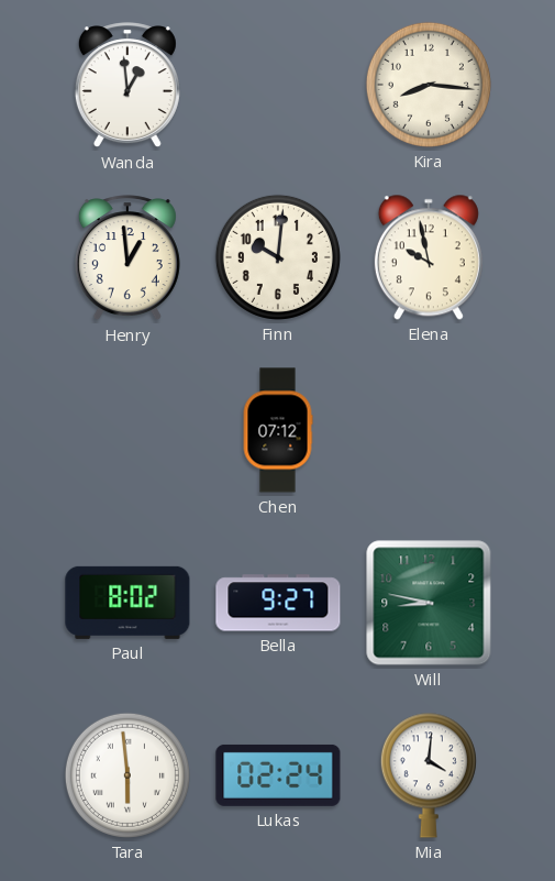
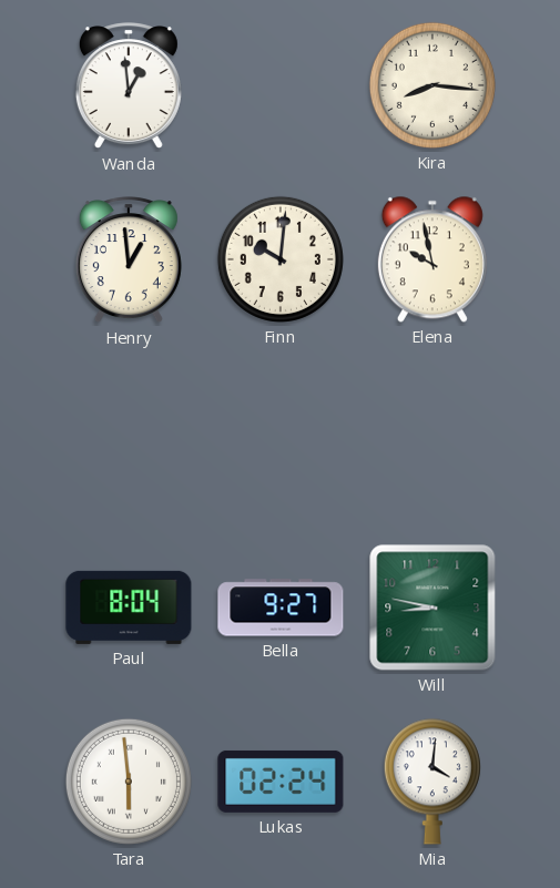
Chen: 07:12 -> none
Paul: 8:02 -> 8:04
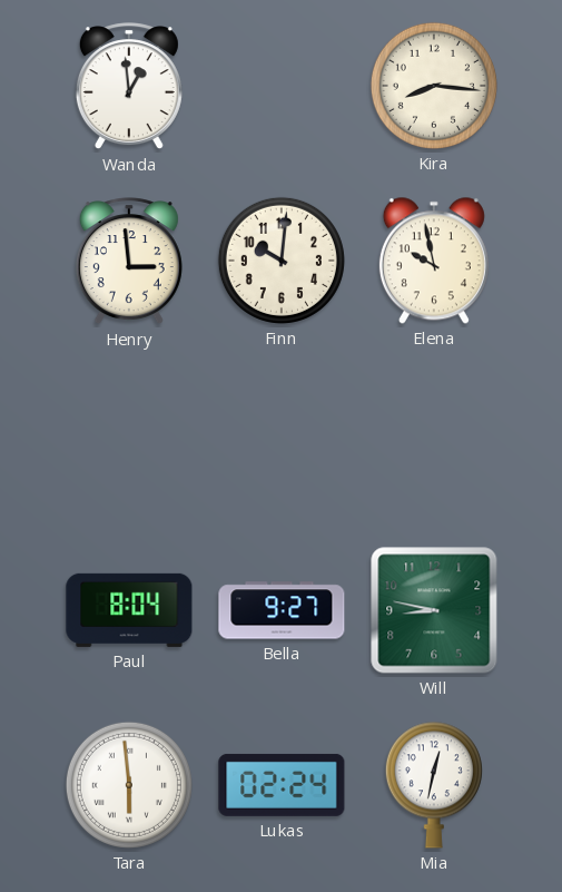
Henry: 12:59 -> 2:59
Mia: 4:01 -> 12:32
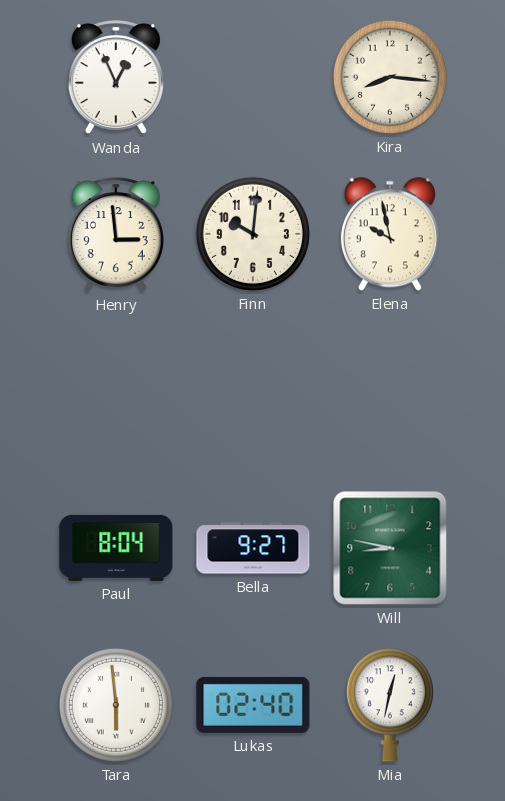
Wanda: 12:59 -> 12:56
Lukas: 02:24 -> 02:40
